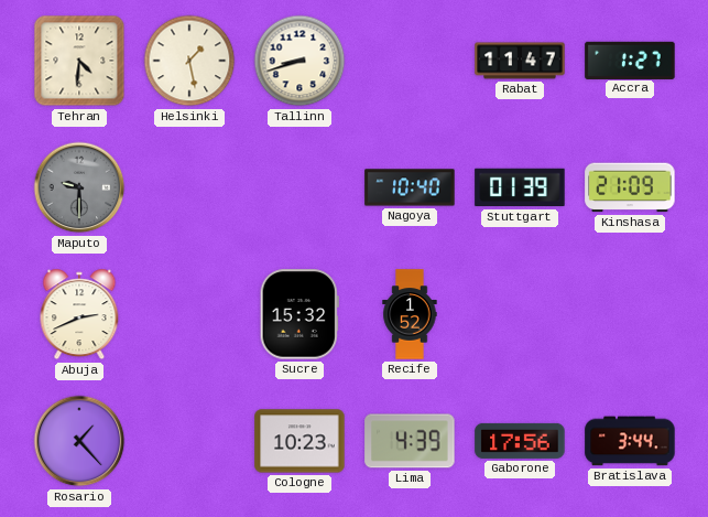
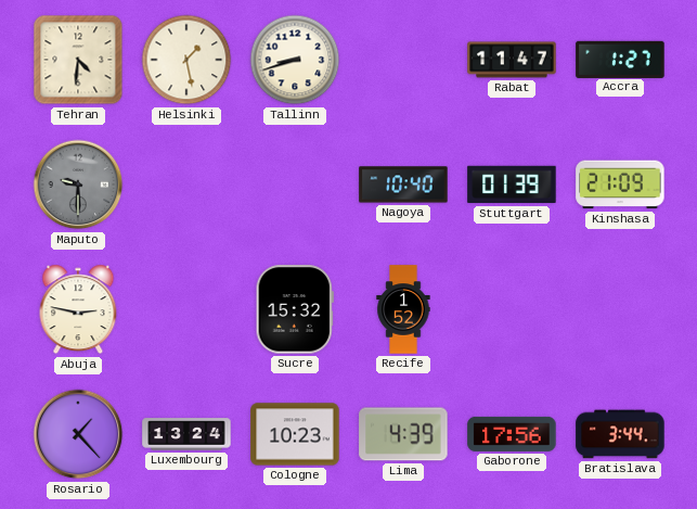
Abuja: 2:41 -> 2:47
Luxembourg: none -> 13:24
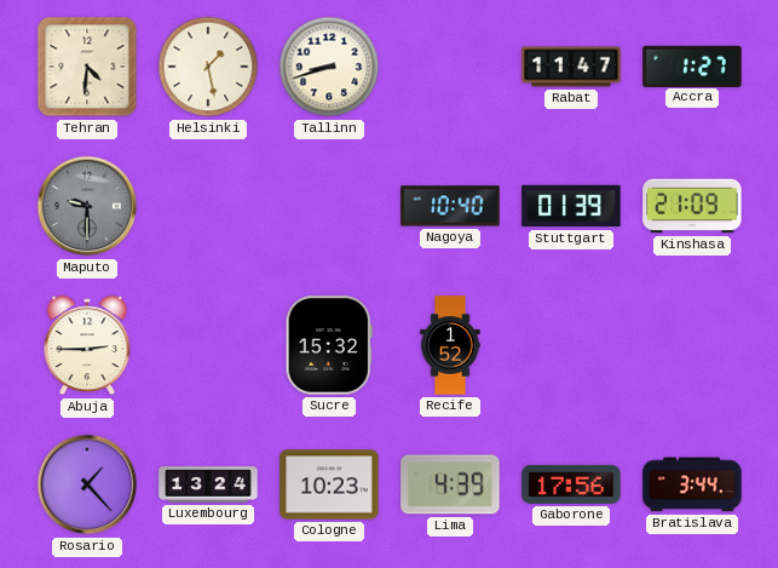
Abuja: 2:47 -> 2:45
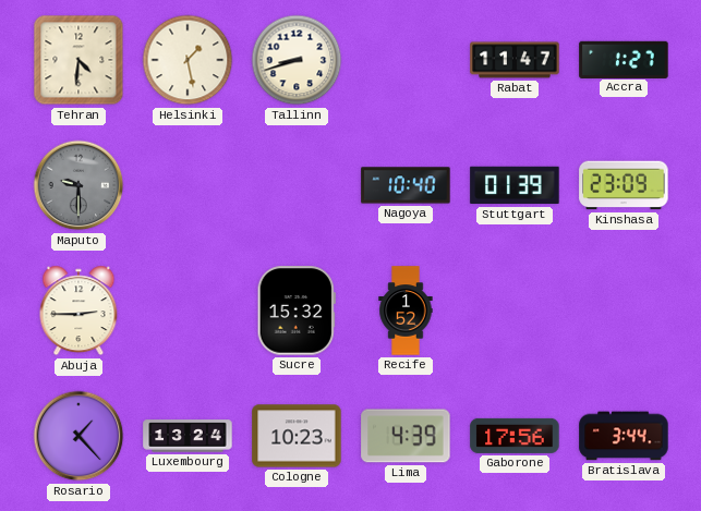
Kinshasa: 21:09 -> 23:09
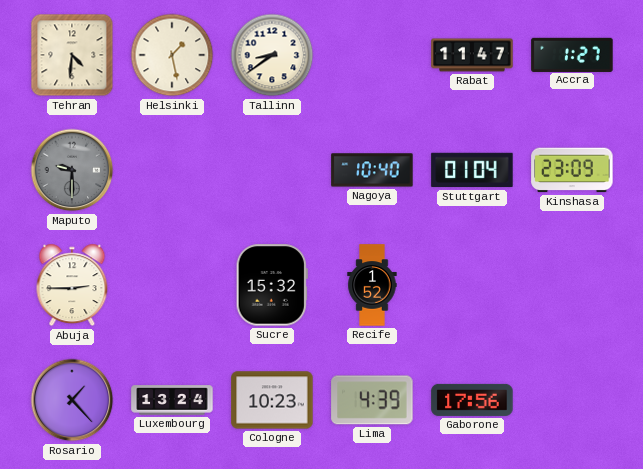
Tallinn: 8:42 -> 8:39
Stuttgart: 01:39 -> 01:04
Bratislava: 3:44 -> none
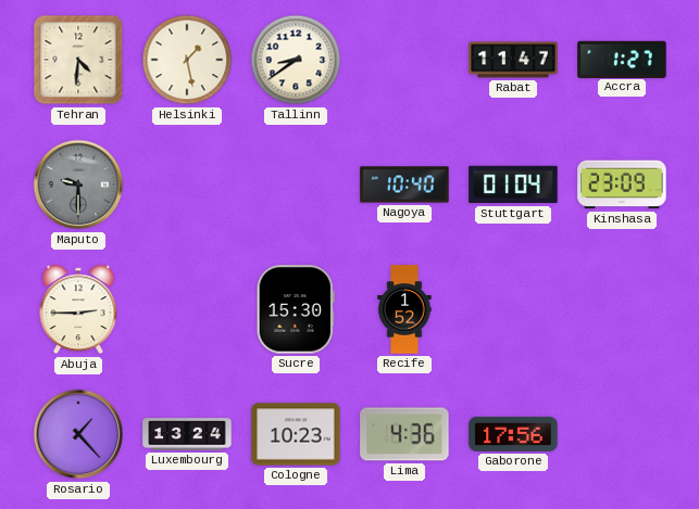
Sucre: 15:32 -> 15:30
Lima: 4:39 -> 4:36
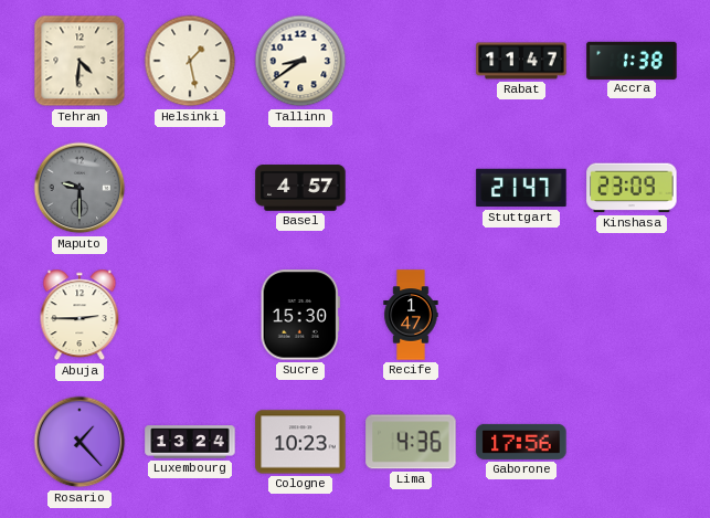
Accra: 1:27 -> 1:38
Basel: none -> 4:57
Nagoya: 10:40 -> none
Stuttgart: 01:04 -> 21:47
Recife: 1:52 -> 1:47
